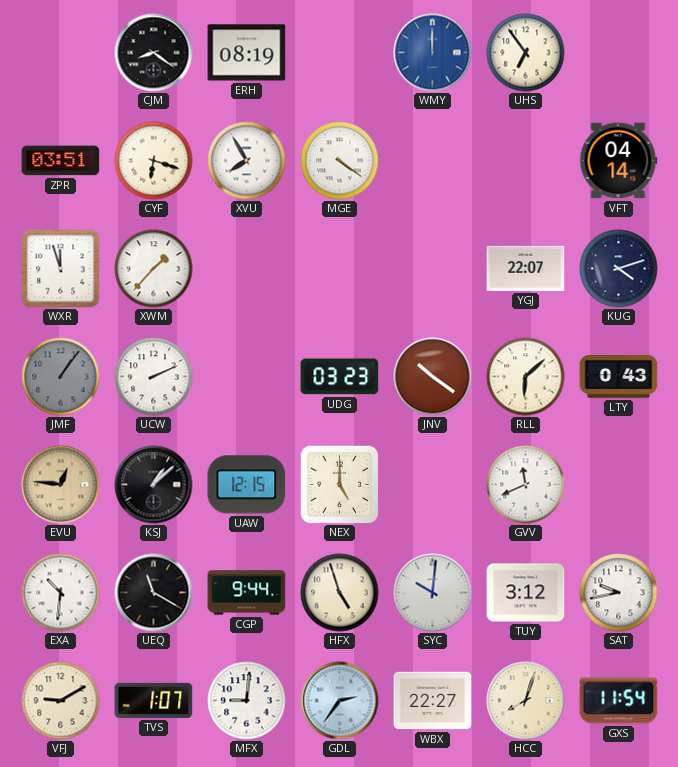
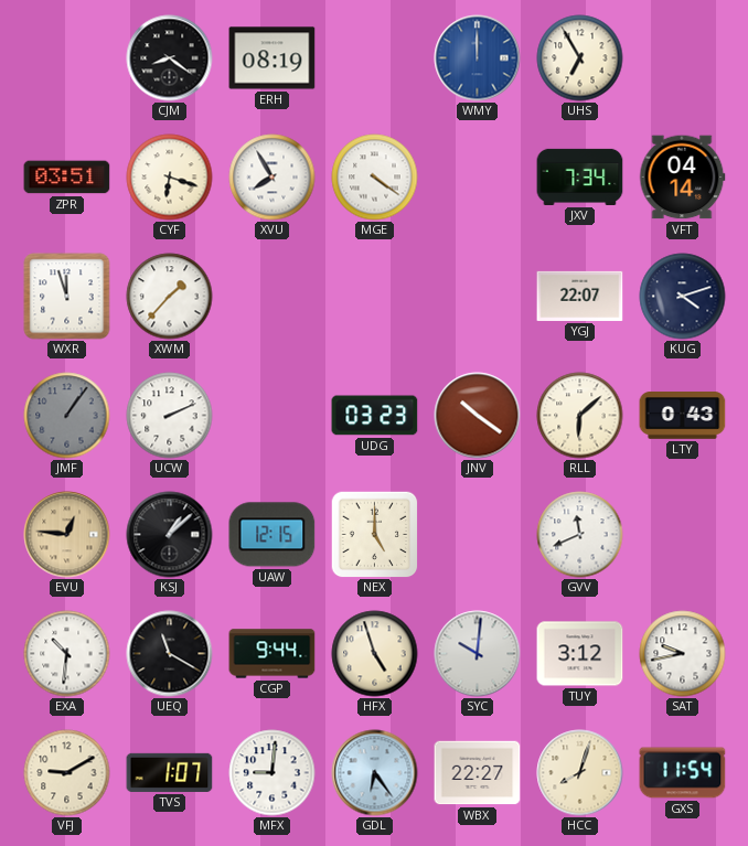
UHS: 6:54 -> 6:55
JXV: none -> 7:34
GDL: 2:36 -> 6:24
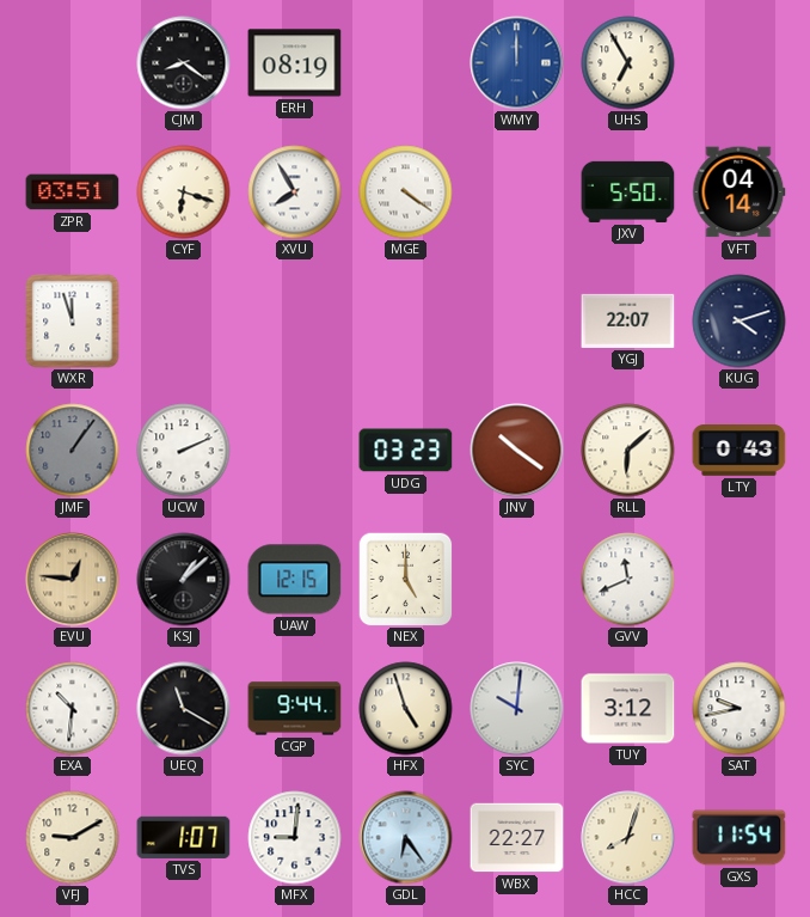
JXV: 7:34 -> 5:50
XWM: 1:37 -> none
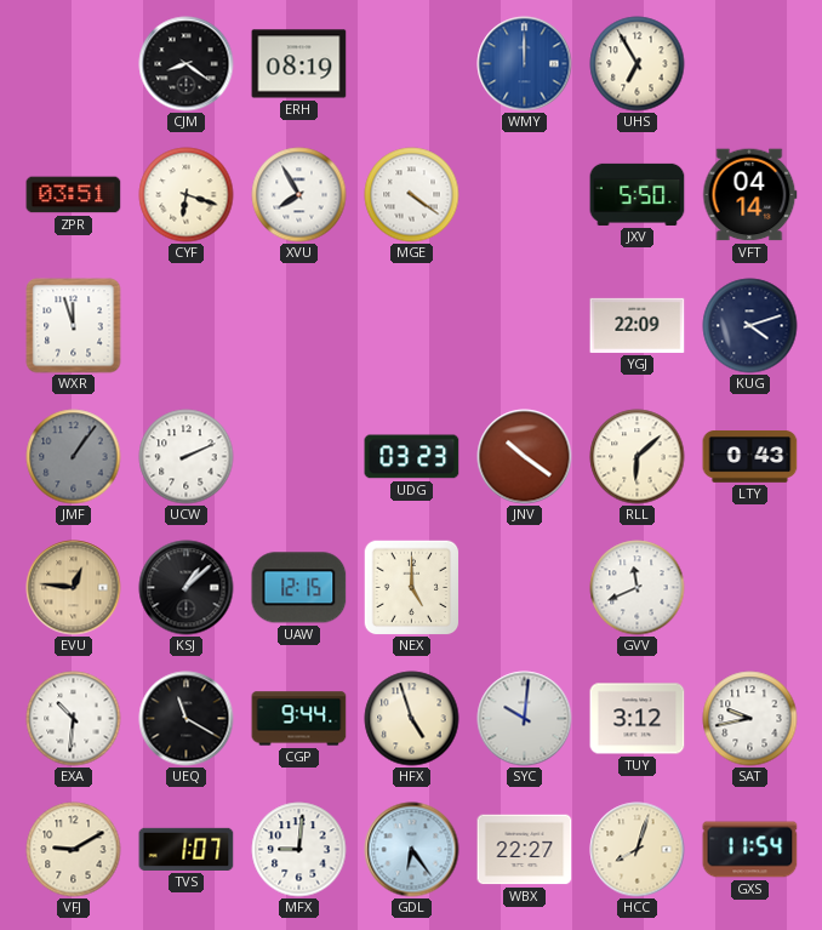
YGJ: 22:07 -> 22:09
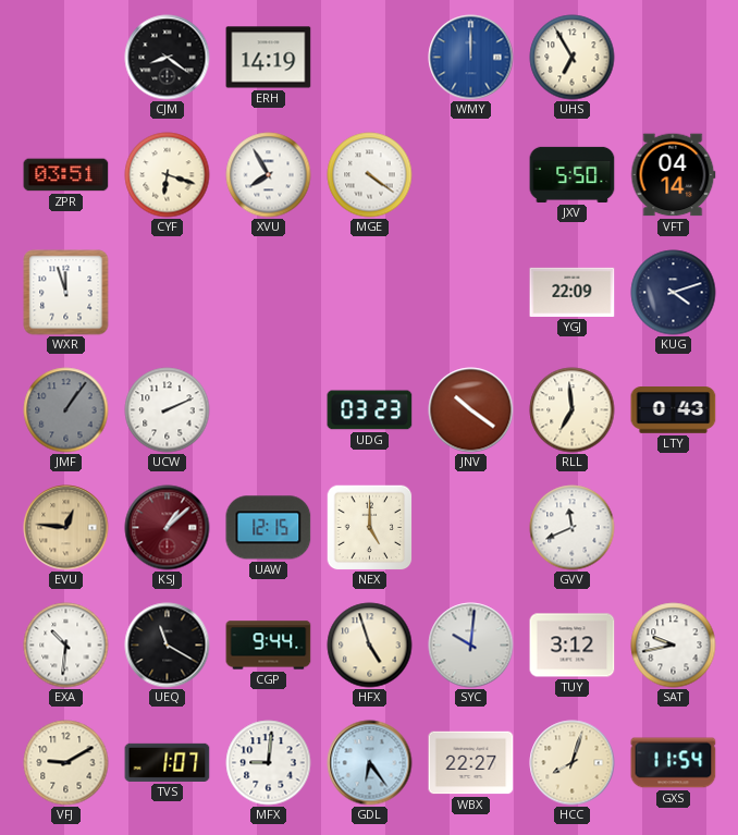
ERH: 08:19 -> 14:19
RLL: 6:08 -> 6:59
KSJ dial: black -> burgundy
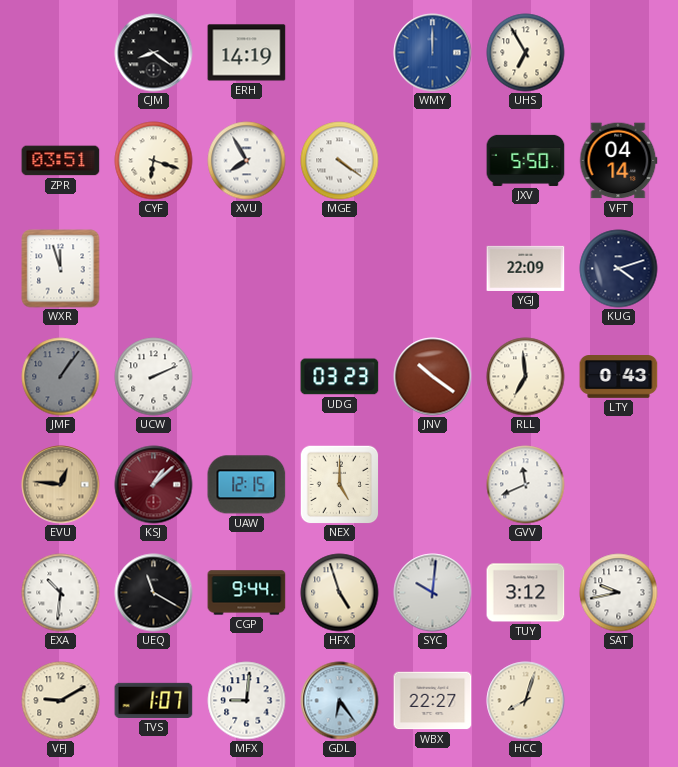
GXS: 11:54 -> none
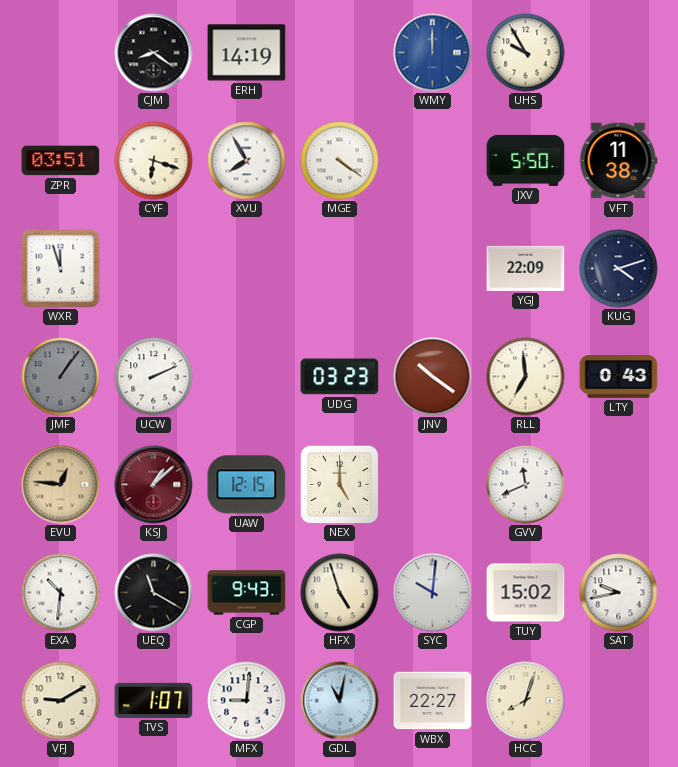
UHS: 6:55 -> 9:55
VFT: 04:14 -> 11:38
CGP: 9:44 -> 9:43
TUY: 3:12 -> 15:02
GDL: 6:24 -> 11:02
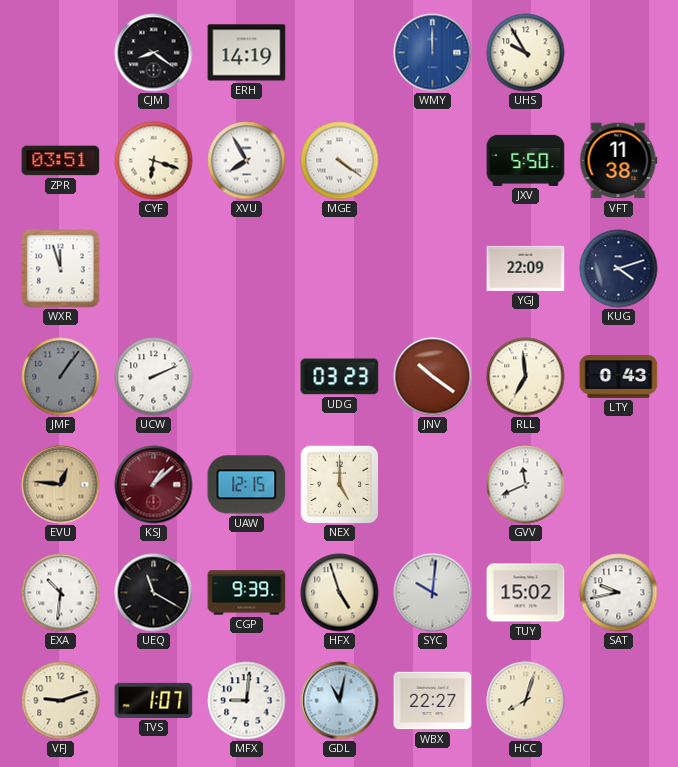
CGP: 9:43 -> 9:39
VFJ: 9:10 -> 9:12
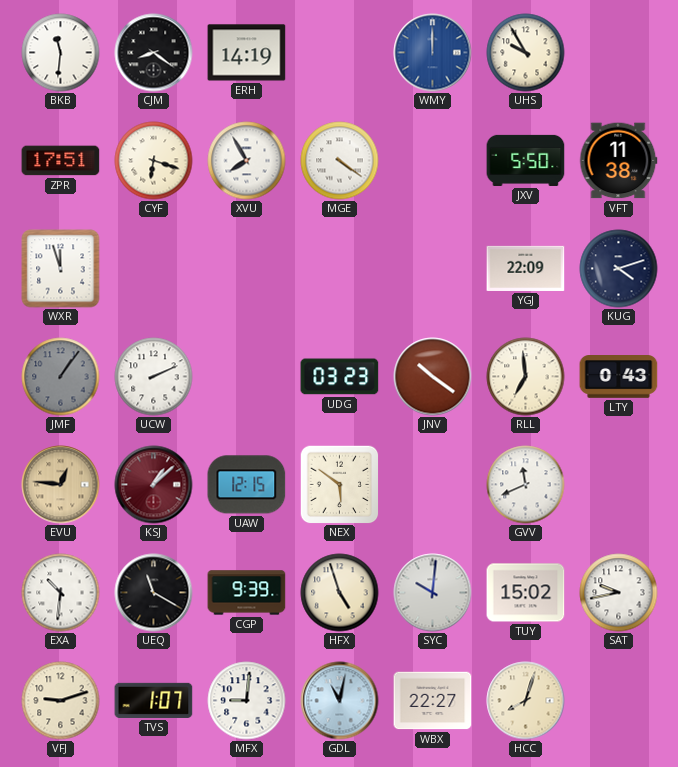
BKB: none -> 11:31
ZPR: 03:51 -> 17:51
NEX: 5:00 -> 5:51
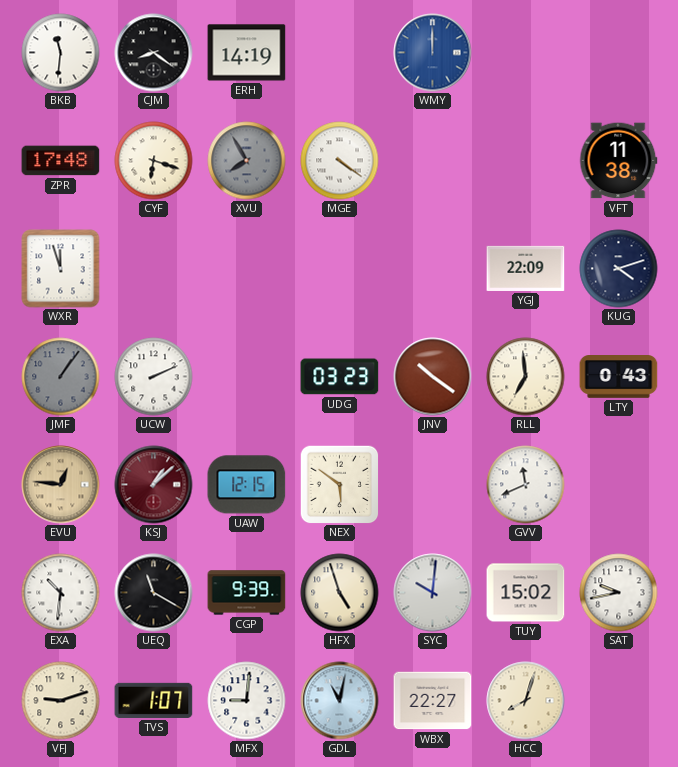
UHS: 9:55 -> none
ZPR: 17:51 -> 17:48
XVU dial: white -> grey
JXV: 5:50 -> none
